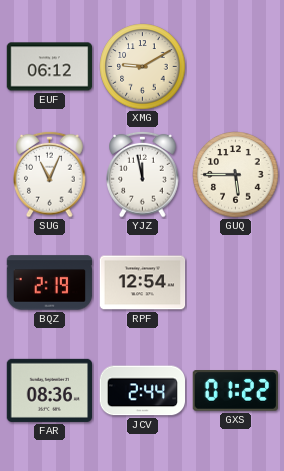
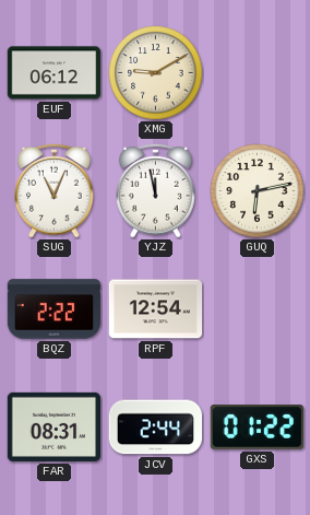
GUQ: 5:45 -> 6:13
BQZ: 2:19 -> 2:22
FAR: 08:36 -> 08:31
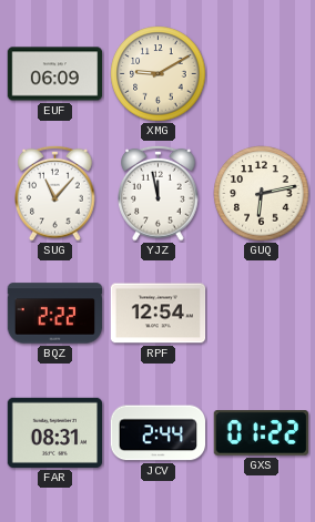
EUF: 06:12 -> 06:09
SUG: 11:04 -> 11:07
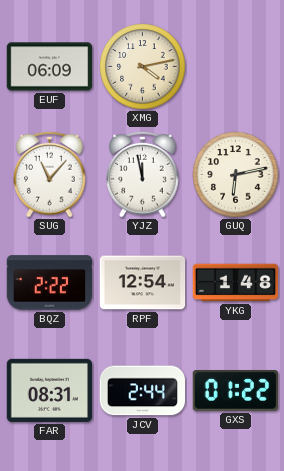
XMG: 9:10 -> 4:13
YKG: none -> 1:48
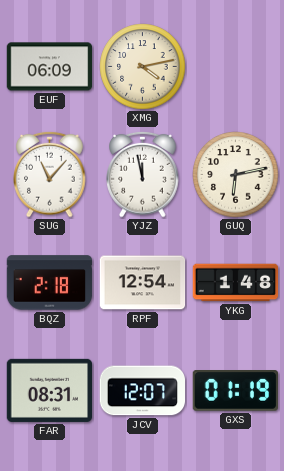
BQZ: 2:22 -> 2:18
JCV: 2:44 -> 12:07
GXS: 01:22 -> 01:19
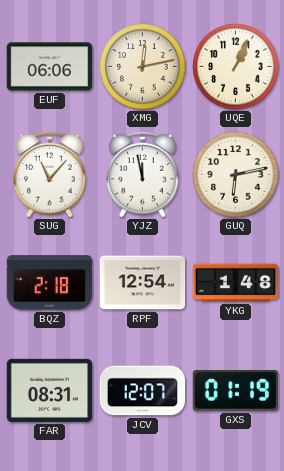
EUF: 06:09 -> 06:06
XMG: 4:13 -> 12:13
UQE: none -> 1:04
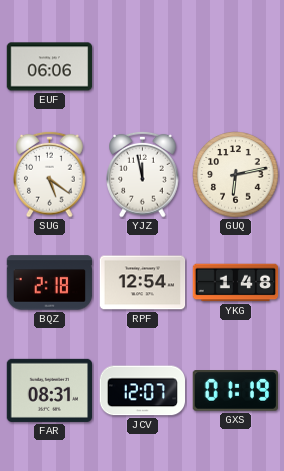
XMG: 12:13 -> none
UQE: 1:04 -> none
SUG: 11:07 -> 5:21
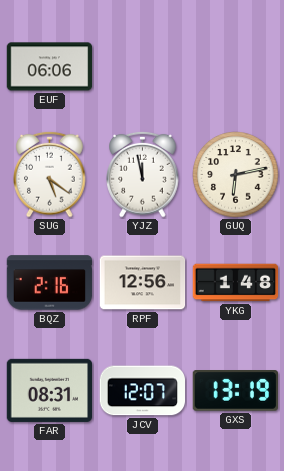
BQZ: 2:18 -> 2:16
RPF: 12:54 -> 12:56
GXS: 01:19 -> 13:19
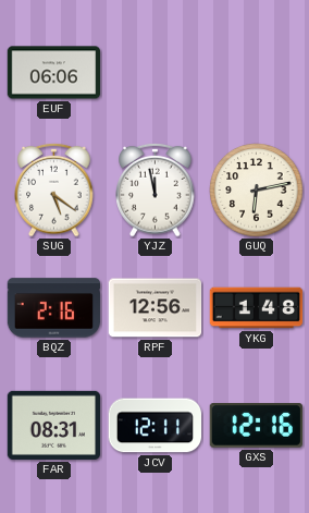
JCV: 12:07 -> 12:11
GXS: 13:19 -> 12:16
